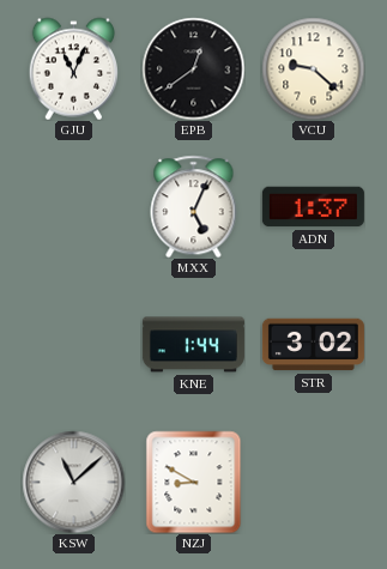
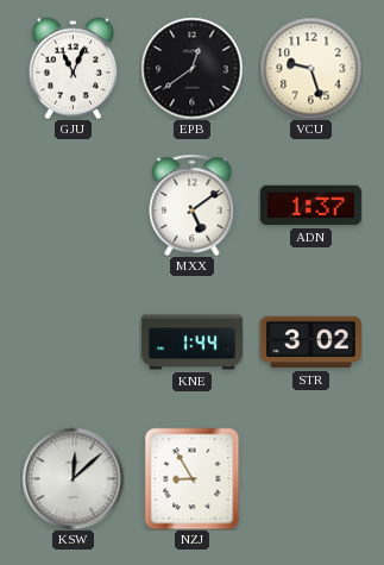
VCU: 9:22 -> 9:27
MXX: 5:04 -> 5:09
KSW: 11:08 -> 12:08
NZJ: 8:50 -> 8:55
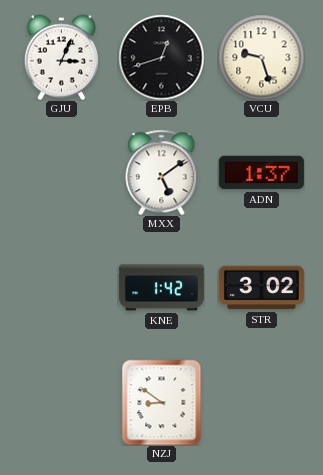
GJU: 11:04 -> 3:04
EPB: 12:39 -> 12:42
KNE: 1:44 -> 1:42
KSW: 12:08 -> none
NZJ: 8:55 -> 8:51
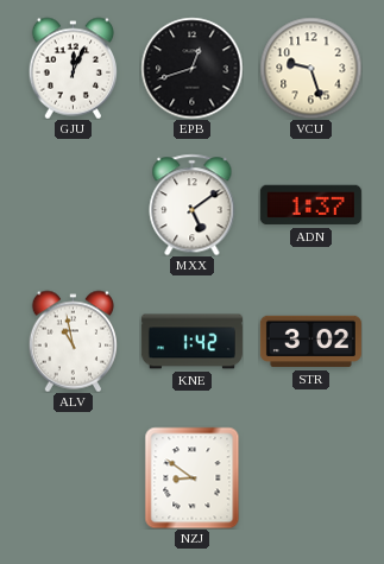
GJU: 3:04 -> 12:04
ALV: none -> 10:58
